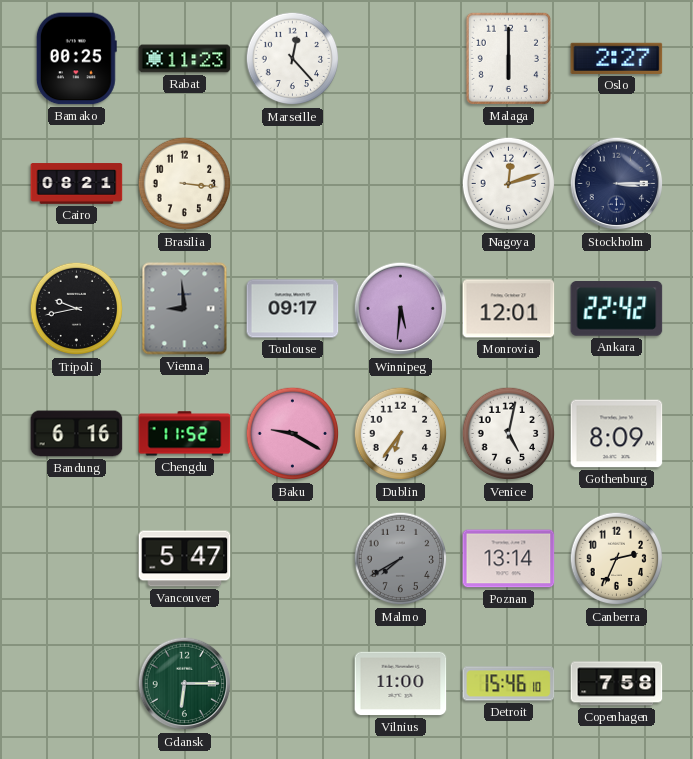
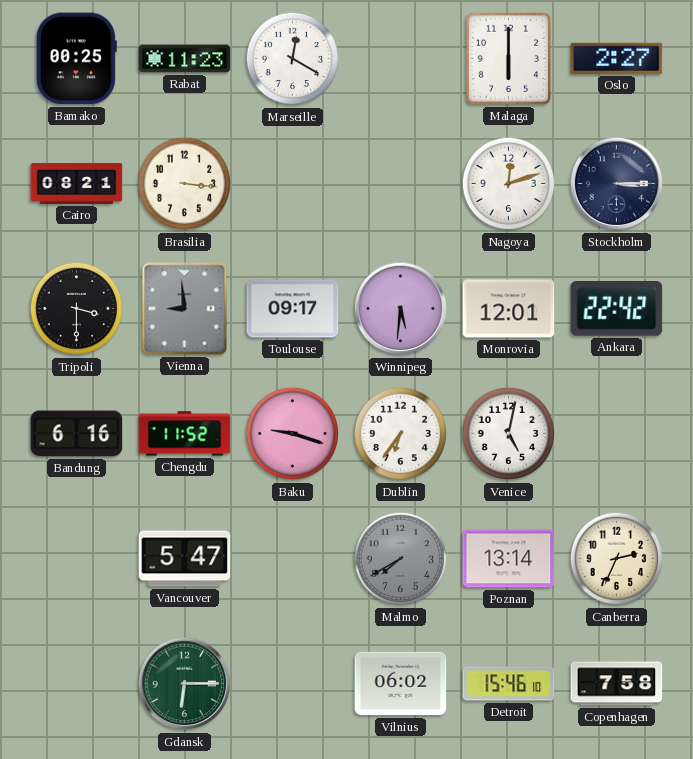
Marseille: 12:23 -> 12:20
Tripoli: 9:43 -> 3:30
Baku: 9:20 -> 9:18
Gothenburg: 8:09 -> none
Vilnius: 11:00 -> 06:02
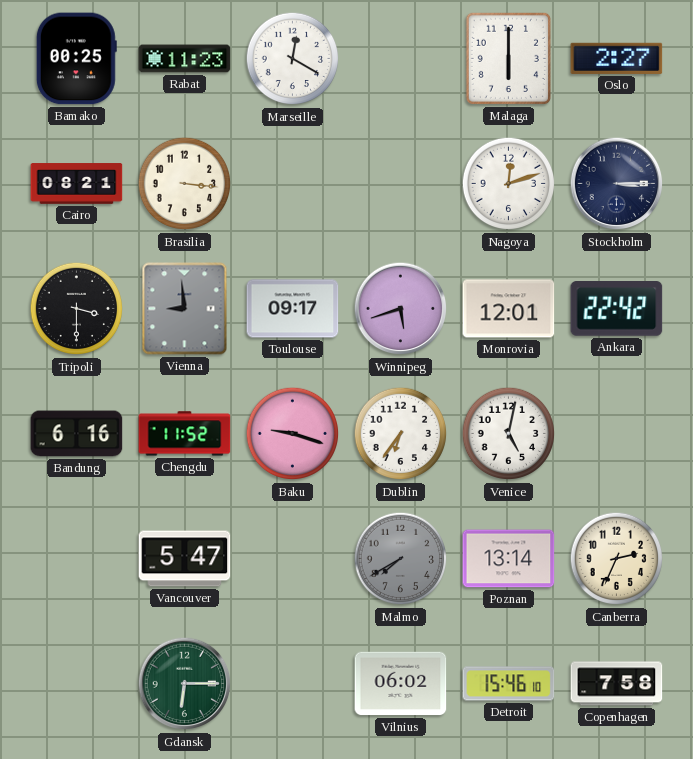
Winnipeg: 5:31 -> 5:42
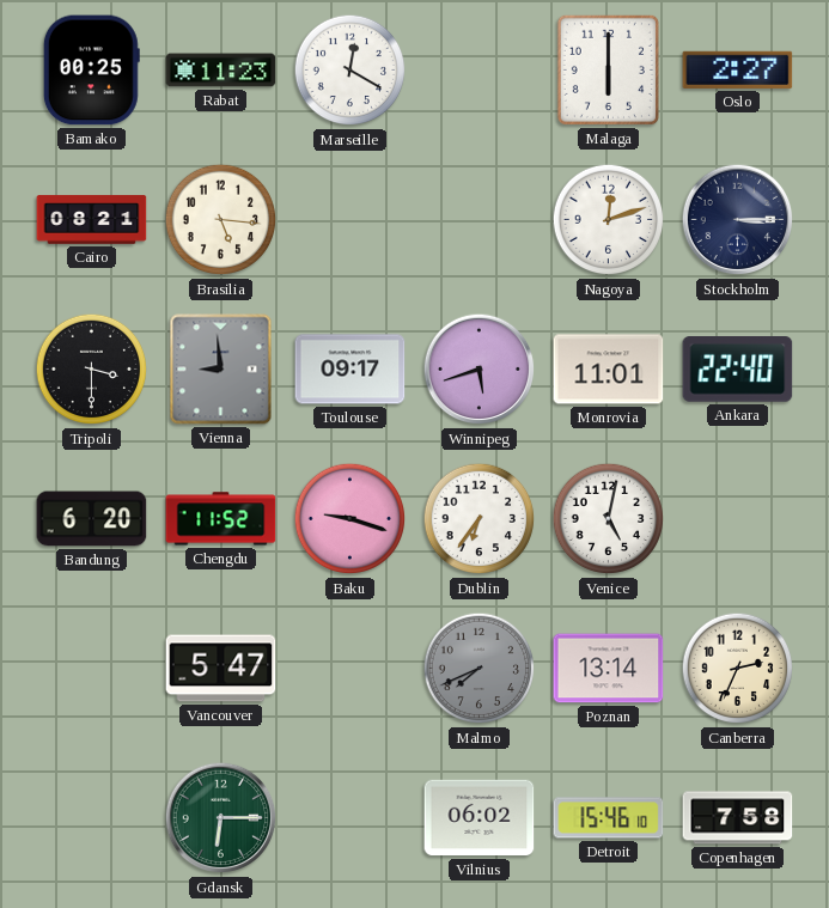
Brasilia: 3:16 -> 5:16
Monrovia: 12:01 -> 11:01
Ankara: 22:42 -> 22:40
Bandung: 6:16 -> 6:20
Malmo: 7:40 -> 7:41
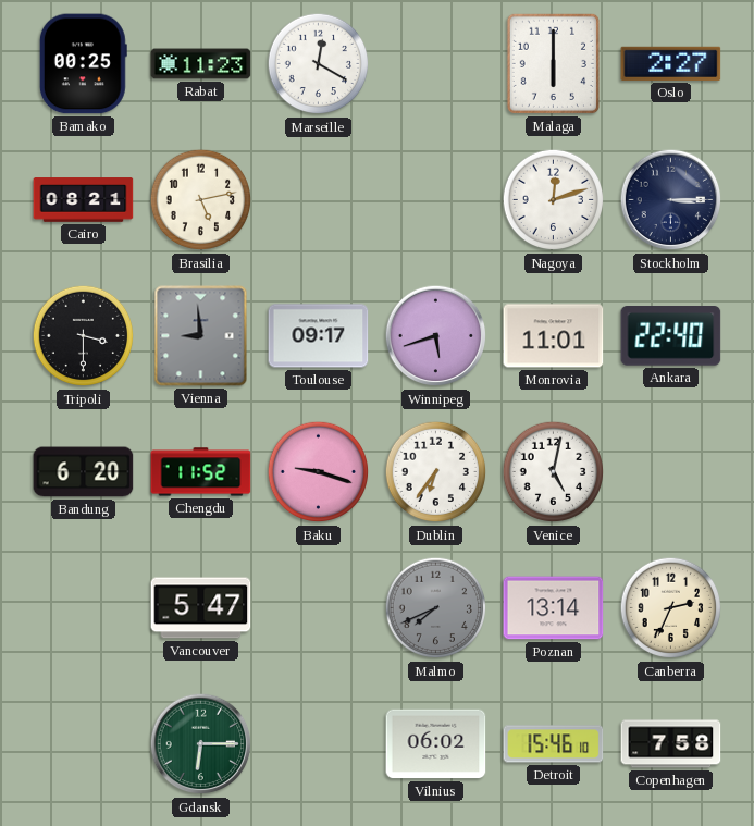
Brasilia: 5:16 -> 5:13
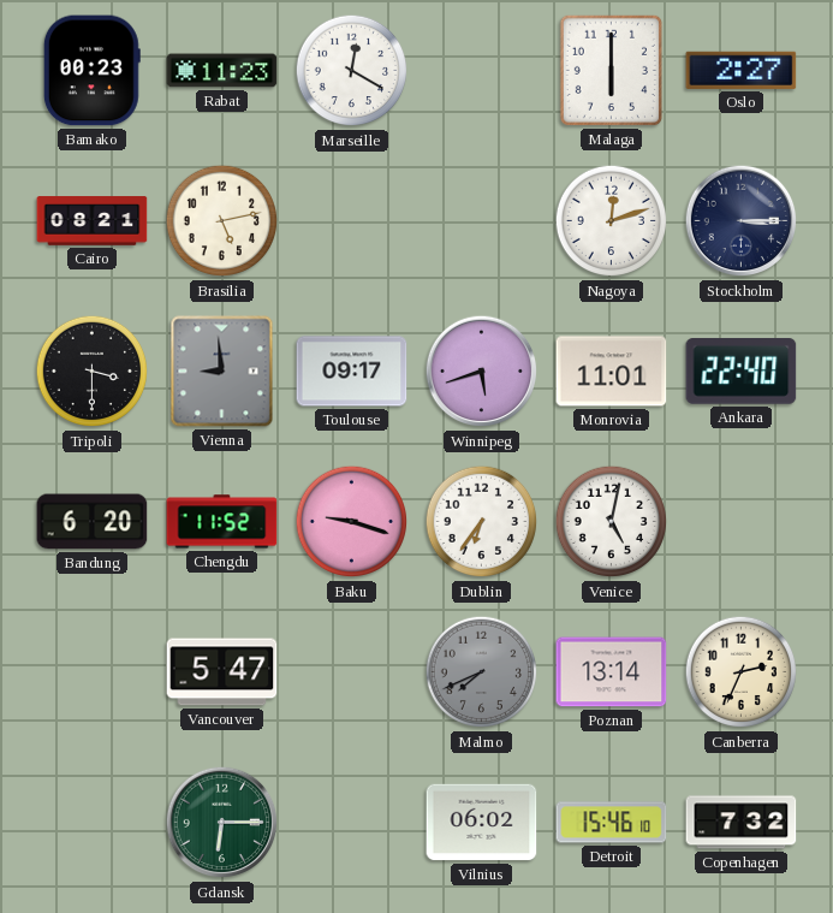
Bamako: 00:25 -> 00:23
Copenhagen: 7:58 -> 7:32
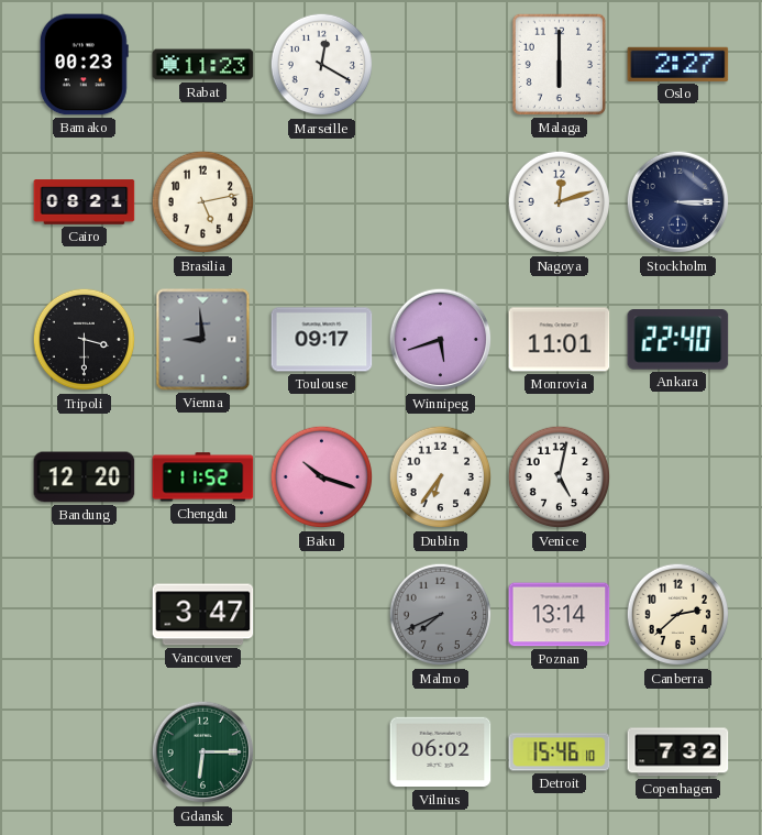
Bandung: 6:20 -> 12:20
Baku: 9:18 -> 10:18
Vancouver: 5:47 -> 3:47
Canberra: 2:34 -> 2:38
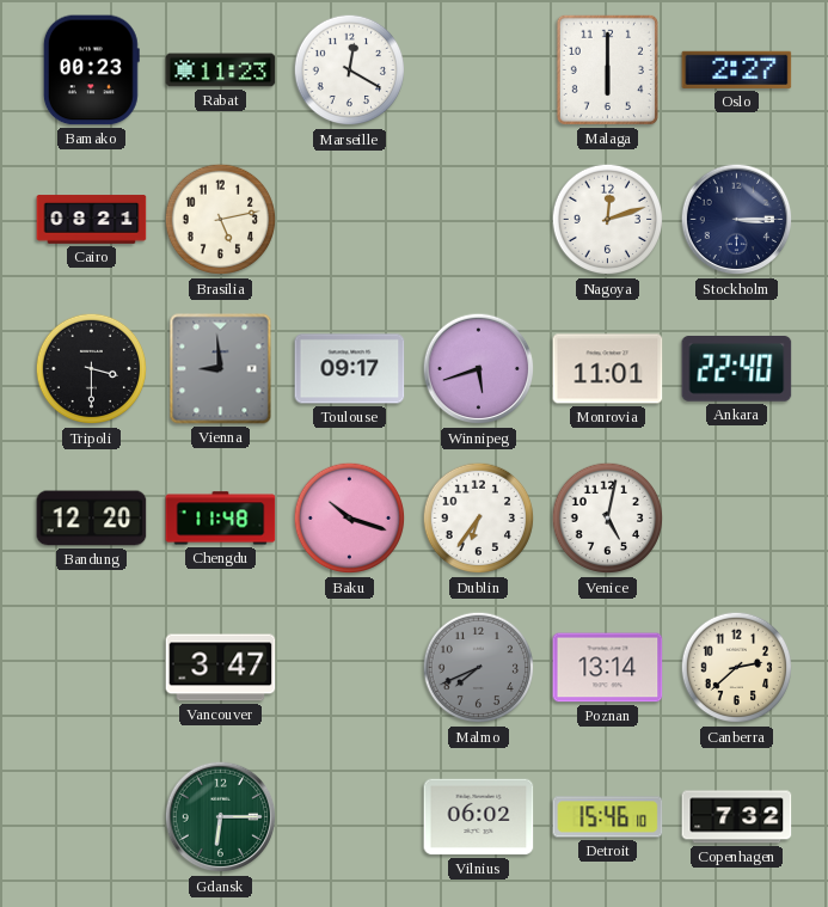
Chengdu: 11:52 -> 11:48
